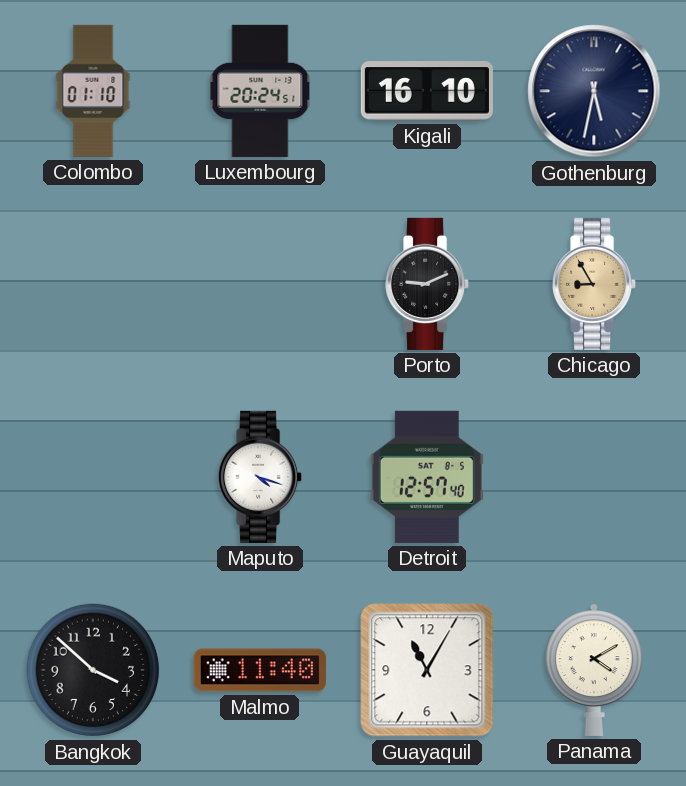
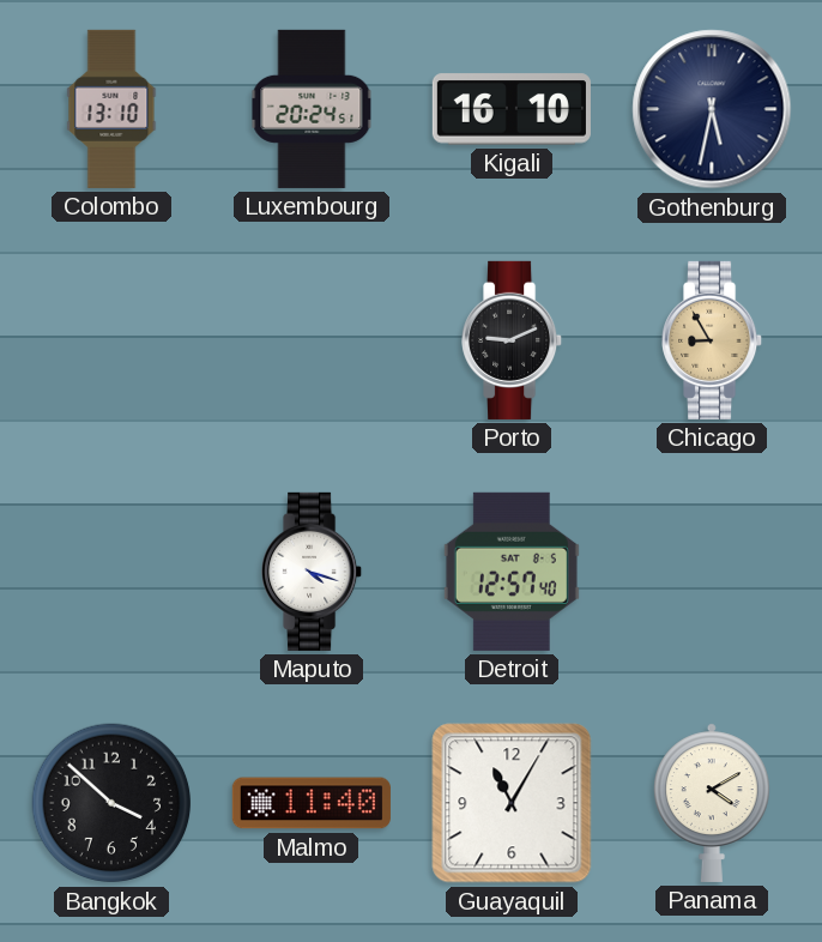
Colombo: 01:10 -> 13:10
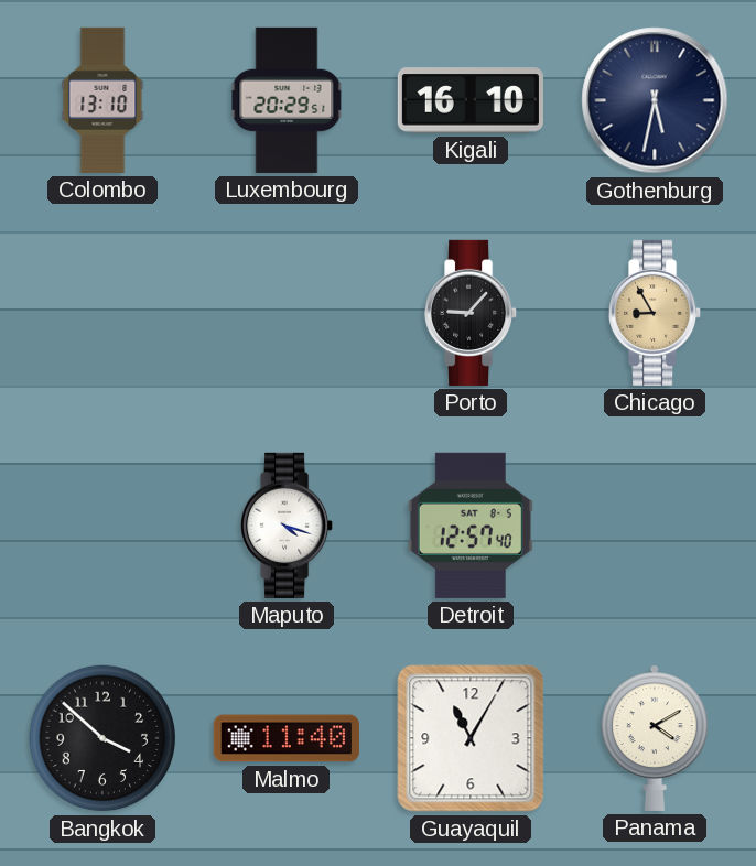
Luxembourg: 20:24 -> 20:29
Porto: 9:11 -> 9:07
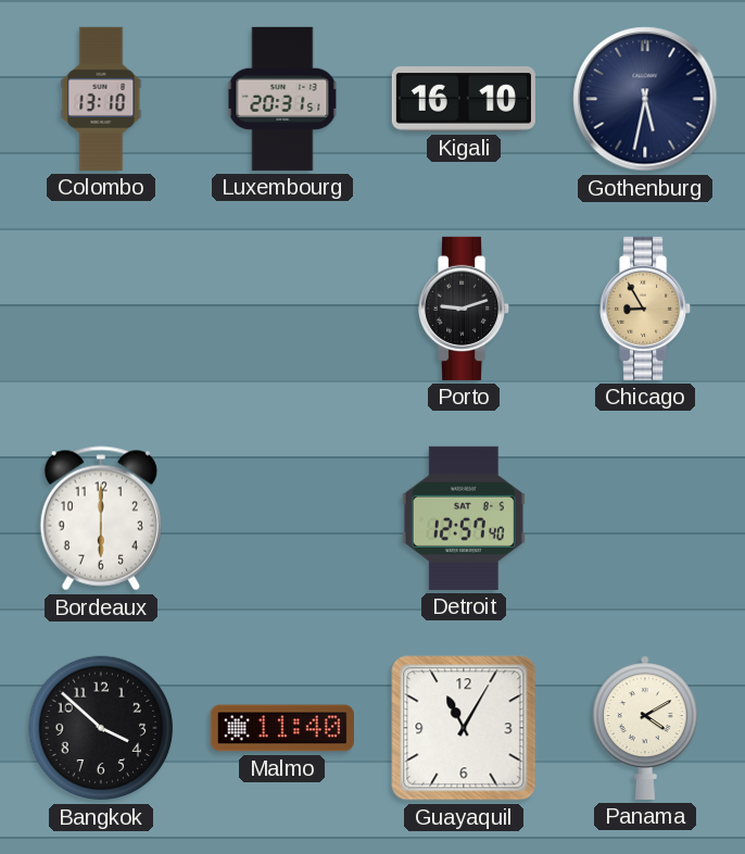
Luxembourg: 20:29 -> 20:31
Porto: 9:07 -> 9:12
Bordeaux: none -> 6:00
Maputo: 4:18 -> none
